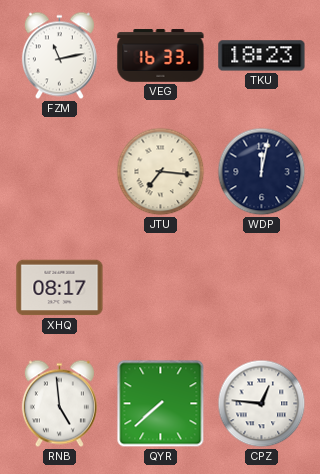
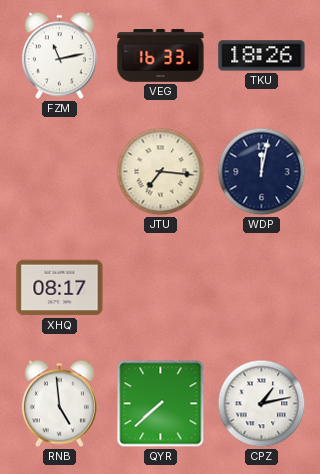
TKU: 18:23 -> 18:26
CPZ: 12:46 -> 1:13
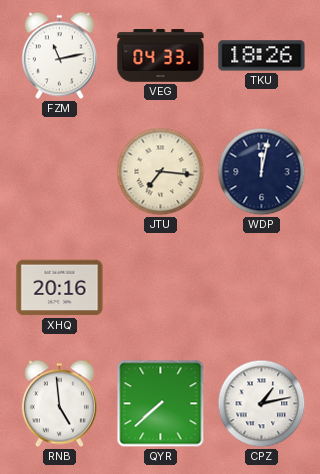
VEG: 16:33 -> 04:33
XHQ: 08:17 -> 20:16
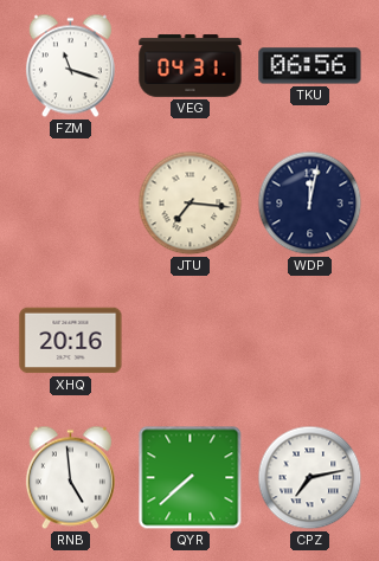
FZM: 11:13 -> 11:18
VEG: 04:33 -> 04:31
TKU: 18:26 -> 06:56
CPZ: 1:13 -> 7:13
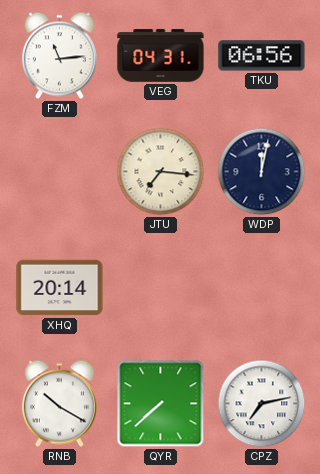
FZM: 11:18 -> 11:14
XHQ: 20:16 -> 20:14
RNB: 4:59 -> 10:20
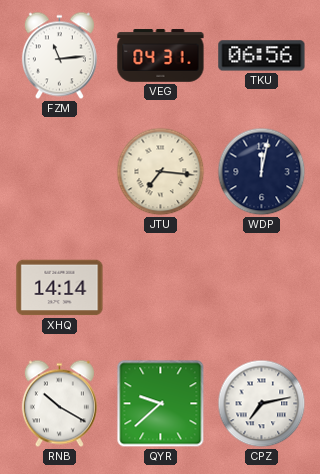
XHQ: 20:14 -> 14:14
QYR: 7:38 -> 9:38
